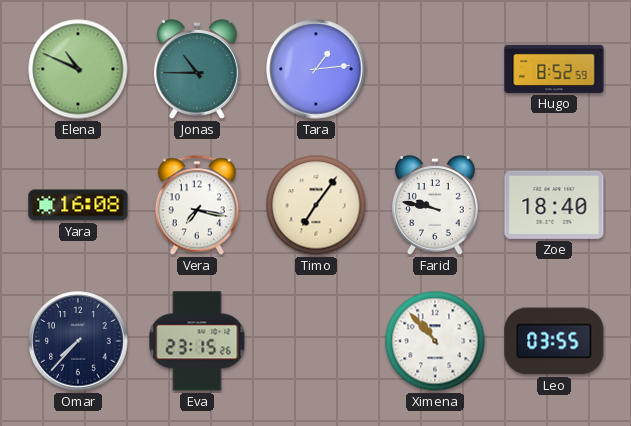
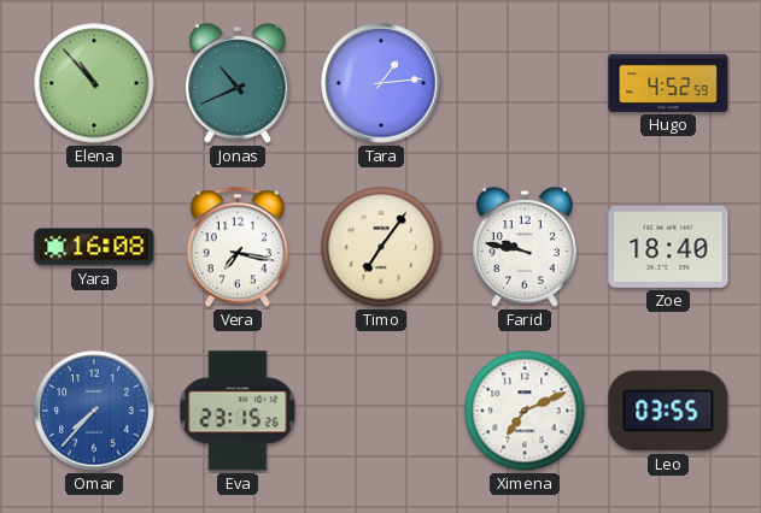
Elena: 10:49 -> 10:53
Jonas: 10:45 -> 10:41
Hugo: 8:52 -> 4:52
Omar dial: navy -> blue
Ximena: 10:53 -> 7:11
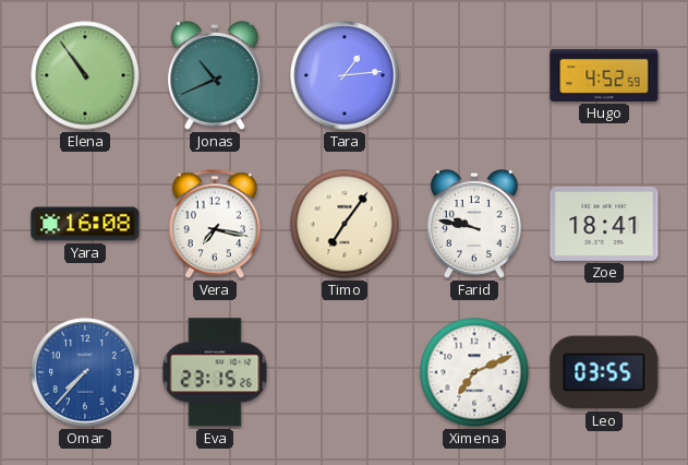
Elena: 10:53 -> 10:54
Zoe: 18:40 -> 18:41
